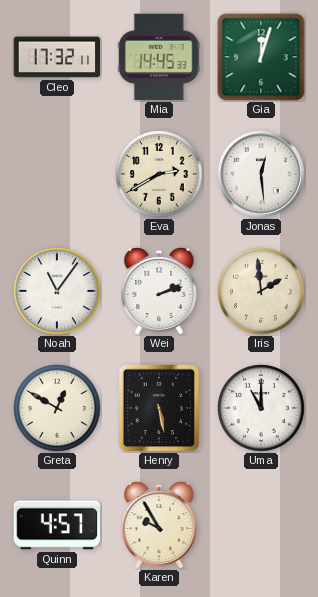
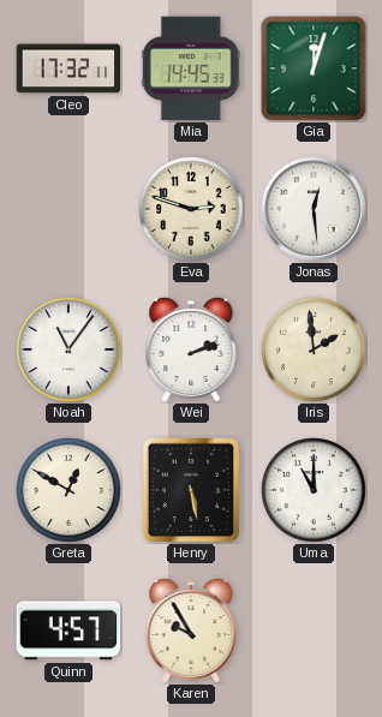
Eva: 2:40 -> 2:48
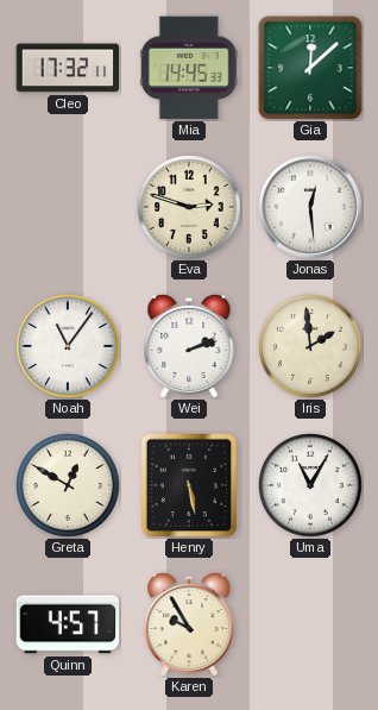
Gia: 12:03 -> 12:08
Uma: 11:00 -> 11:05
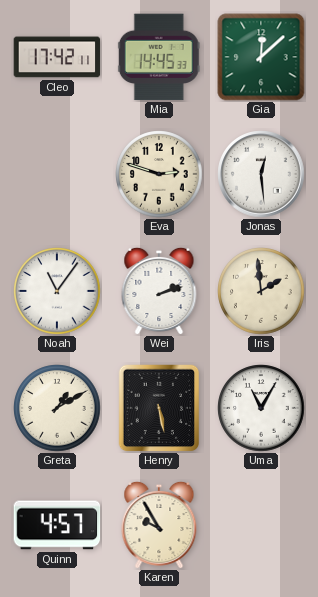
Cleo: 17:32 -> 17:42
Greta: 12:50 -> 1:10
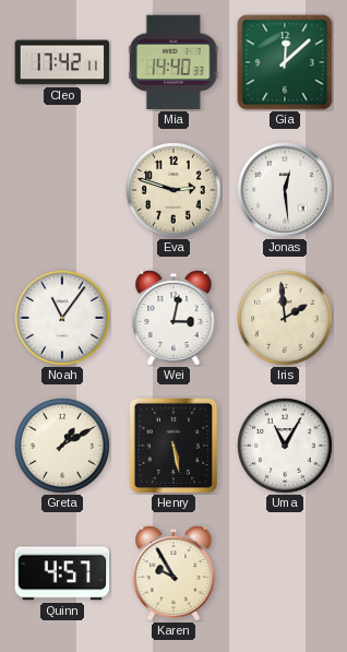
Mia: 14:45 -> 14:40
Wei: 2:12 -> 3:02
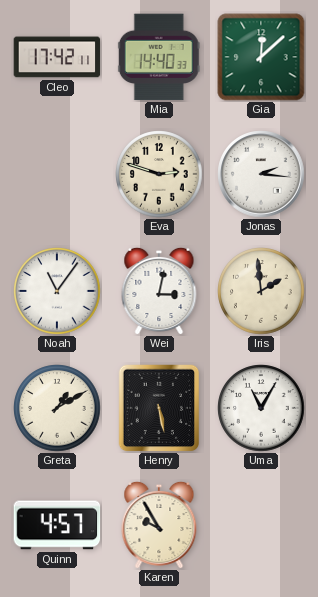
Jonas: 12:29 -> 2:16
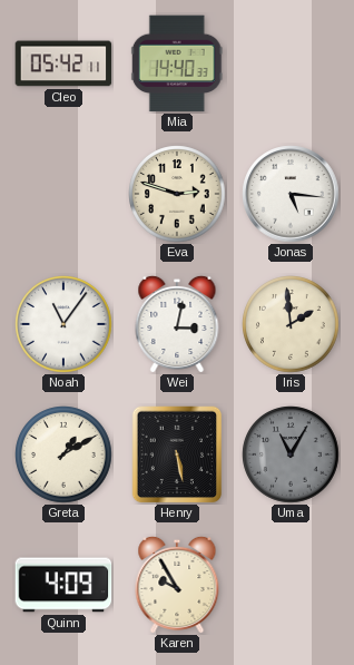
Cleo: 17:42 -> 05:42
Gia: 12:08 -> none
Jonas: 2:16 -> 5:16
Uma dial: white -> grey
Quinn: 4:57 -> 4:09
